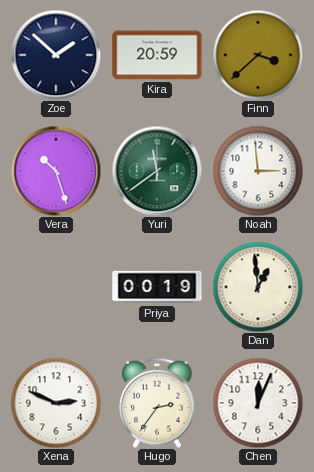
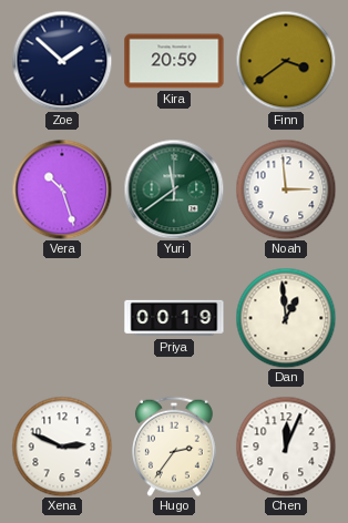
Finn: 3:38 -> 3:39
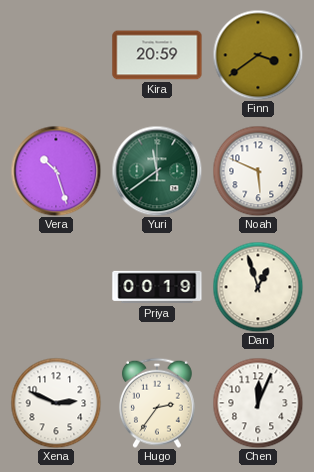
Zoe: 1:52 -> none
Noah: 2:59 -> 5:49
Dan: 12:59 -> 12:57
